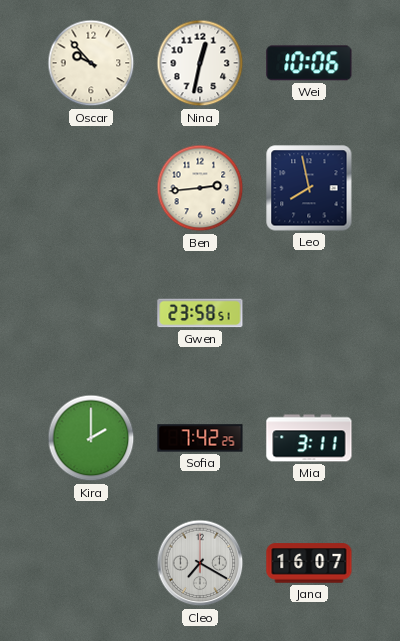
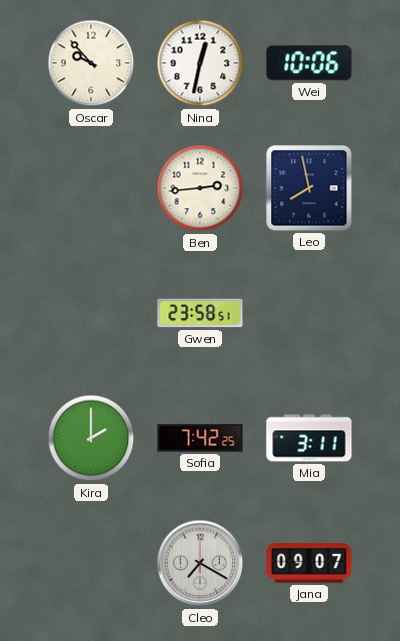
Jana: 16:07 -> 09:07
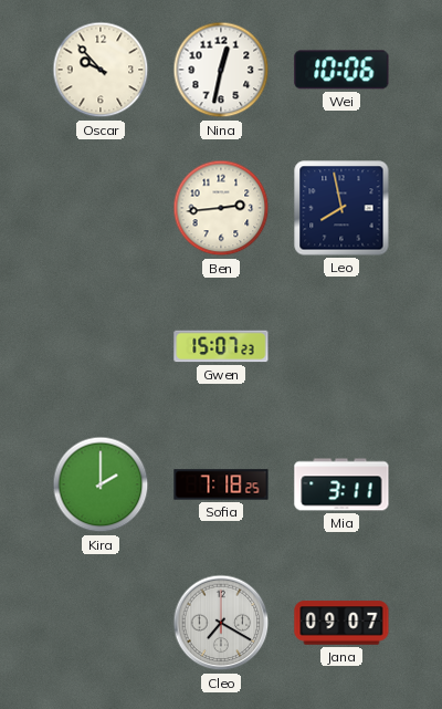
Gwen: 23:58 -> 15:07
Sofia: 7:42 -> 7:18
